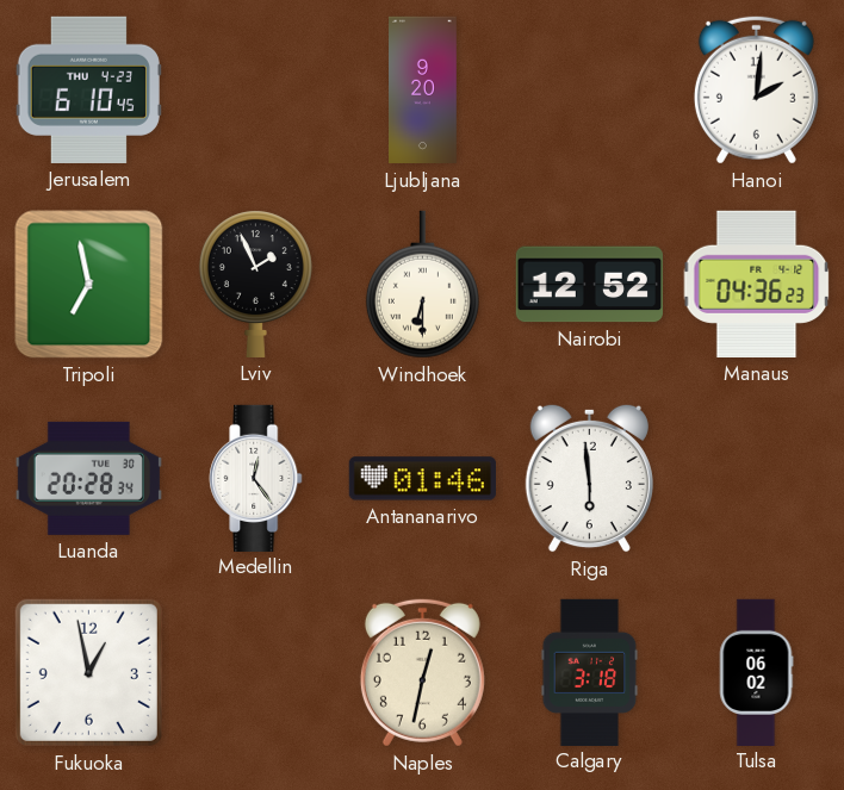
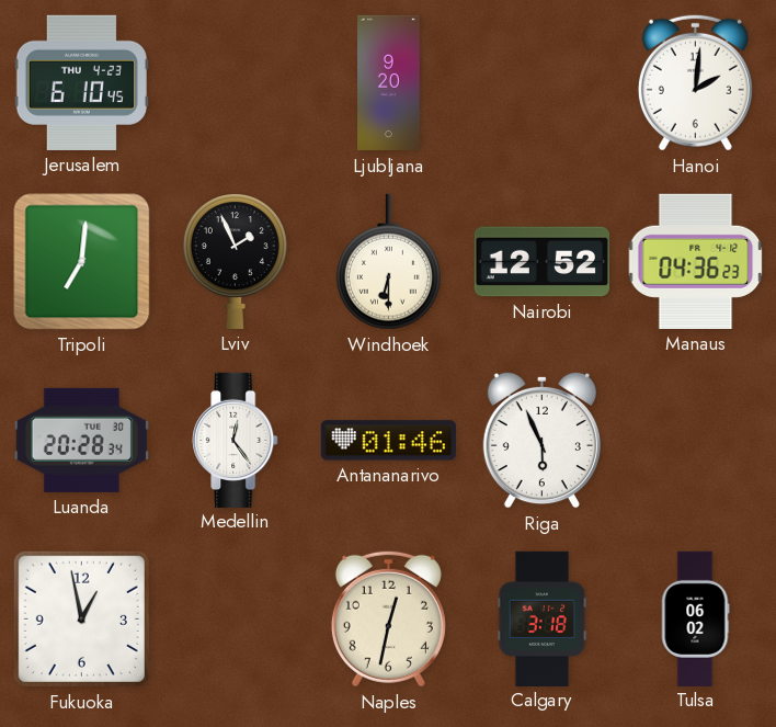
Tripoli: 6:58 -> 7:01
Riga: 5:59 -> 5:56
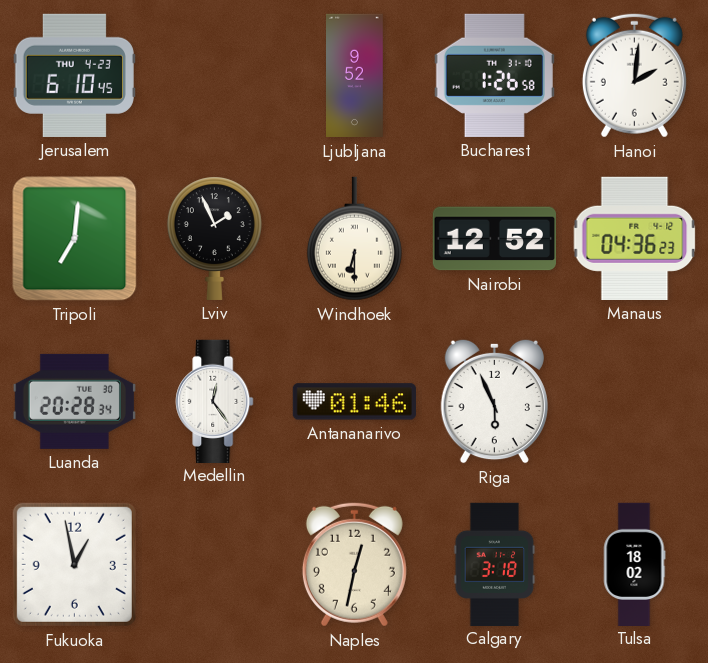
Ljubljana: 9:20 -> 9:52
Bucharest: none -> 1:26
Tulsa: 06:02 -> 18:02
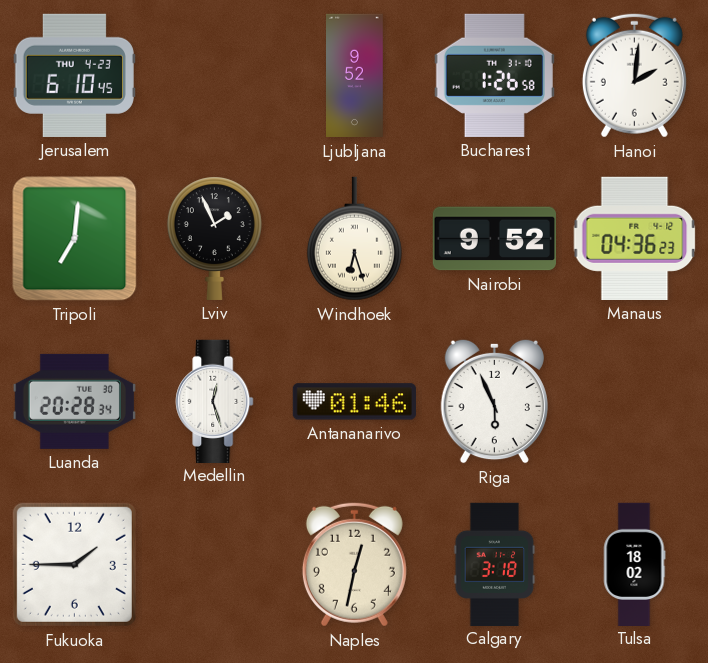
Windhoek: 6:30 -> 6:27
Nairobi: 12:52 -> 9:52
Medellin: 12:24 -> 12:27
Fukuoka: 12:58 -> 1:45
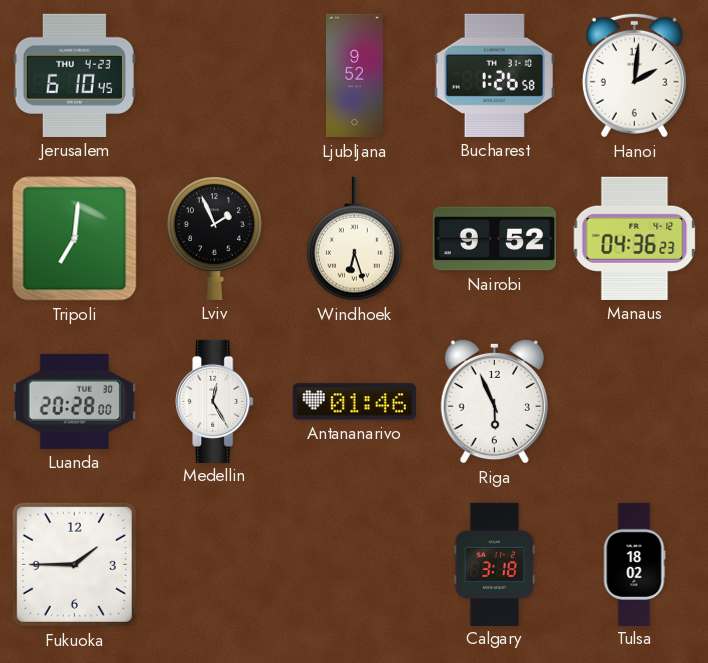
Luanda: 20:28:34 -> 20:28:00
Medellin: 12:27 -> 12:25
Naples: 12:32 -> none
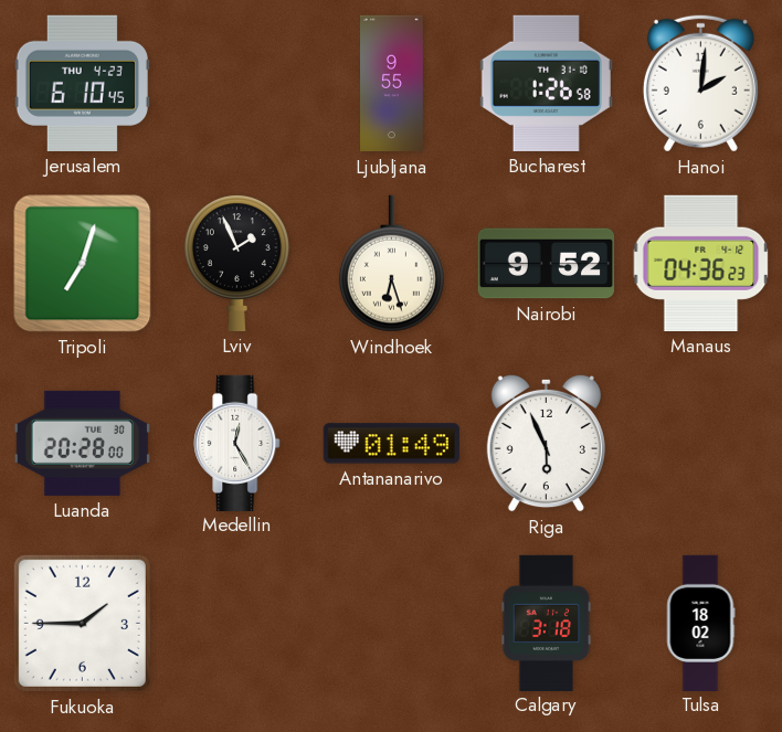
Ljubljana: 9:52 -> 9:55
Tripoli: 7:01 -> 7:03
Antananarivo: 01:46 -> 01:49
